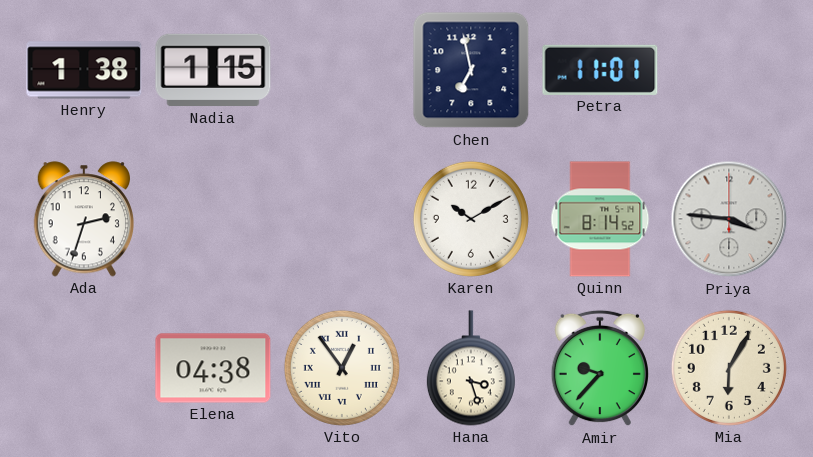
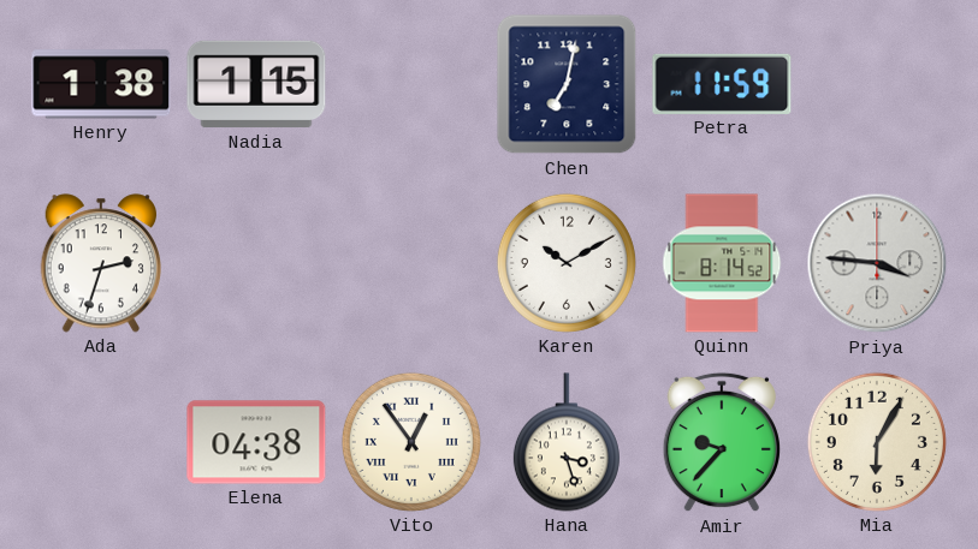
Chen: 6:58 -> 7:02
Petra: 11:01 -> 11:59
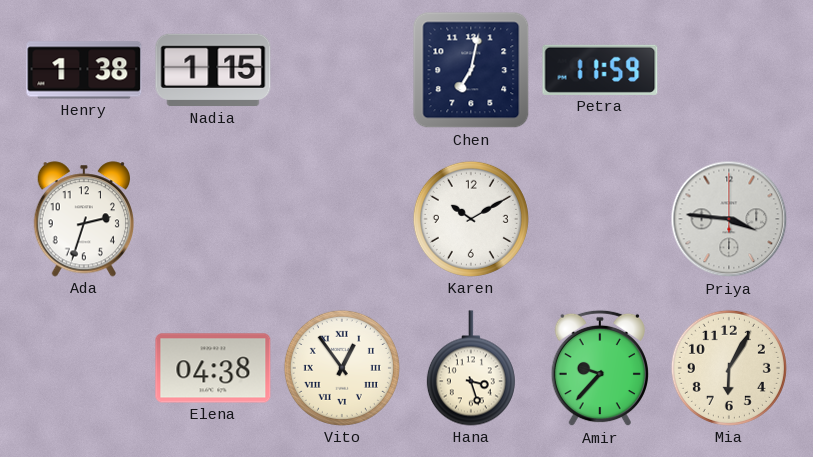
Quinn: 8:14 -> none
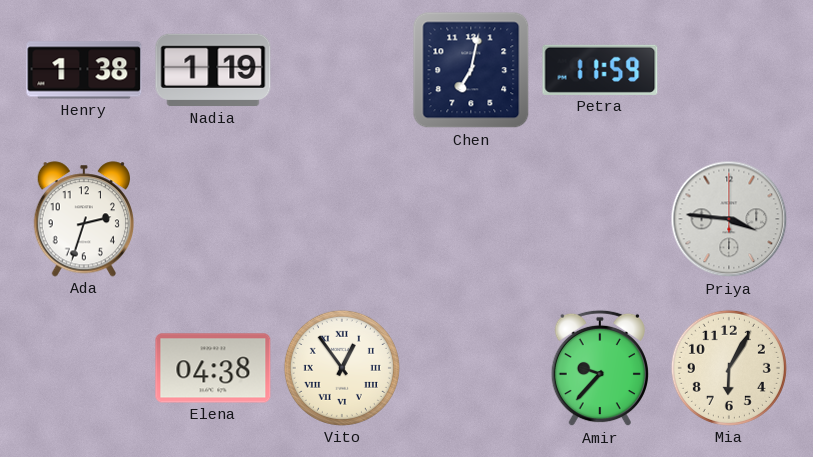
Nadia: 1:15 -> 1:19
Karen: 10:10 -> none
Hana: 3:27 -> none
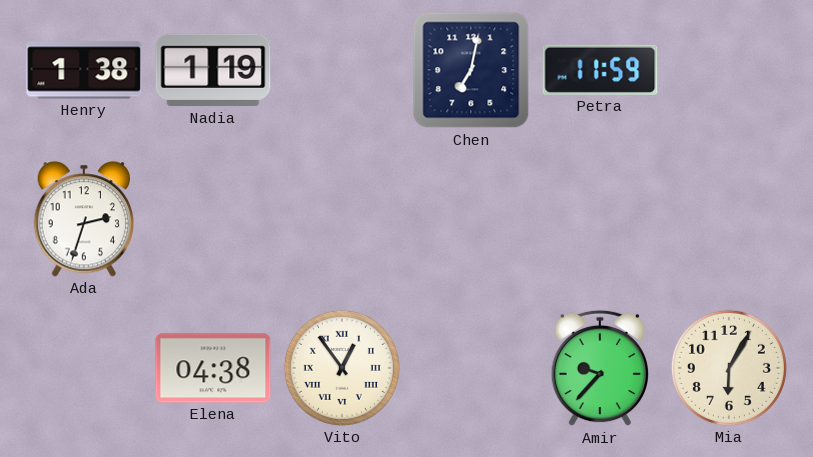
Priya: 3:46 -> none
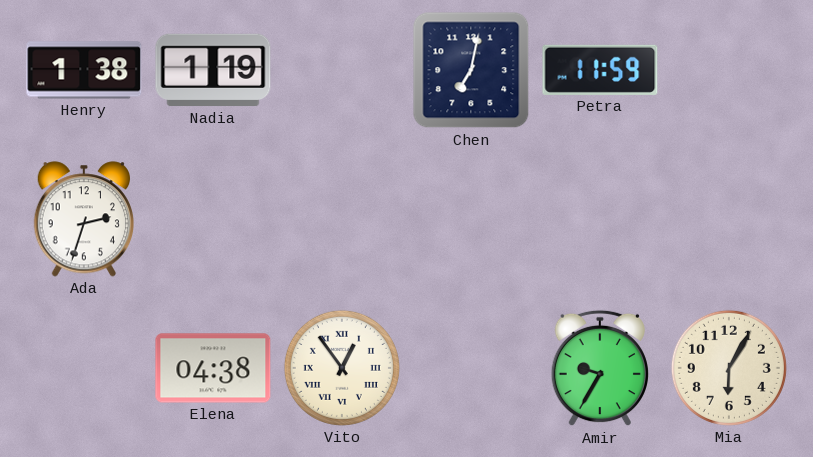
Amir: 9:37 -> 9:35
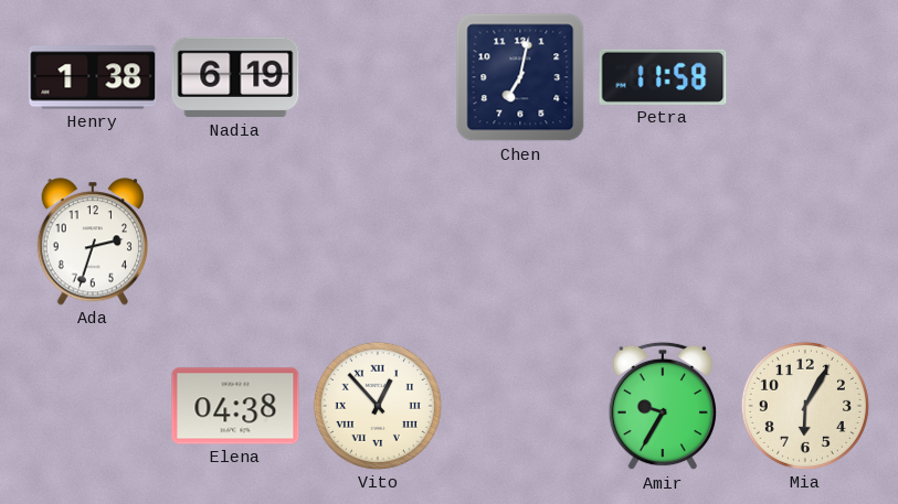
Nadia: 1:19 -> 6:19
Petra: 11:59 -> 11:58
Vito: 12:54 -> 12:53
